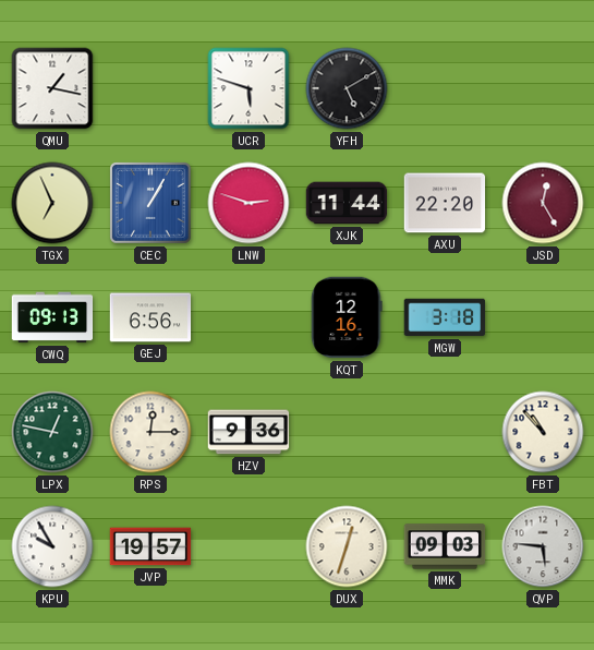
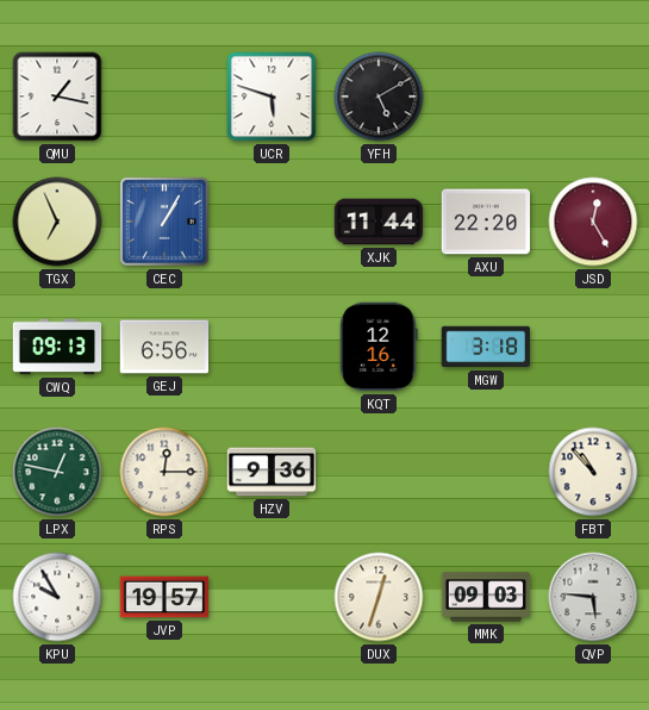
LNW: 2:48 -> none
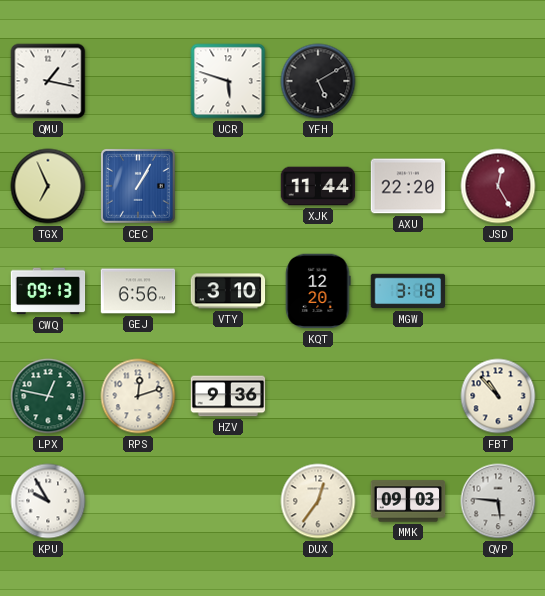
VTY: none -> 3:10
KQT: 12:16 -> 12:20
RPS: 12:15 -> 12:12
JVP: 19:57 -> none
DUX: 12:33 -> 12:36
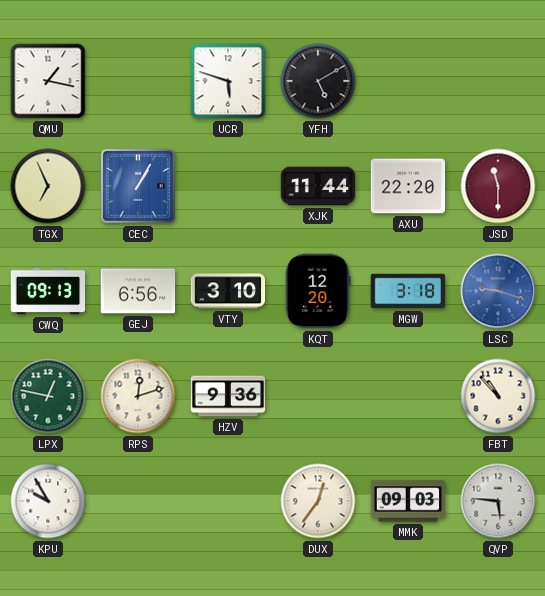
JSD: 12:25 -> 11:30
LSC: none -> 9:18
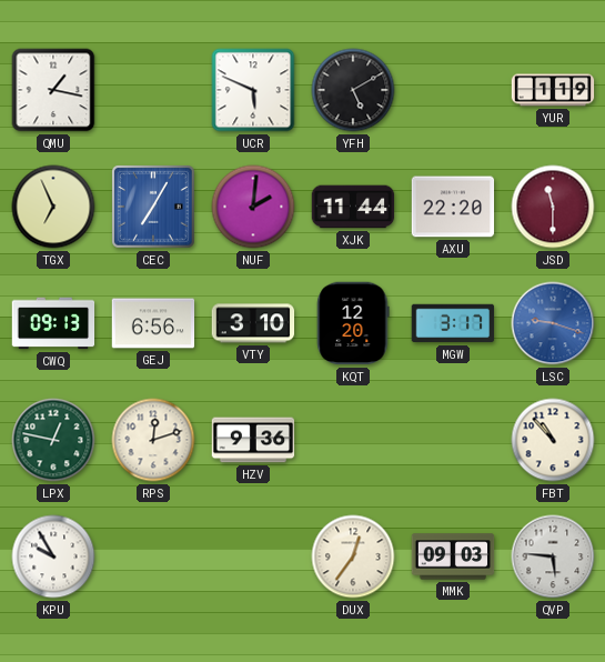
UCR: 5:48 -> 5:49
YUR: none -> 1:19
CEC: 1:05 -> 7:05
NUF: none -> 2:01
MGW: 3:18 -> 3:17
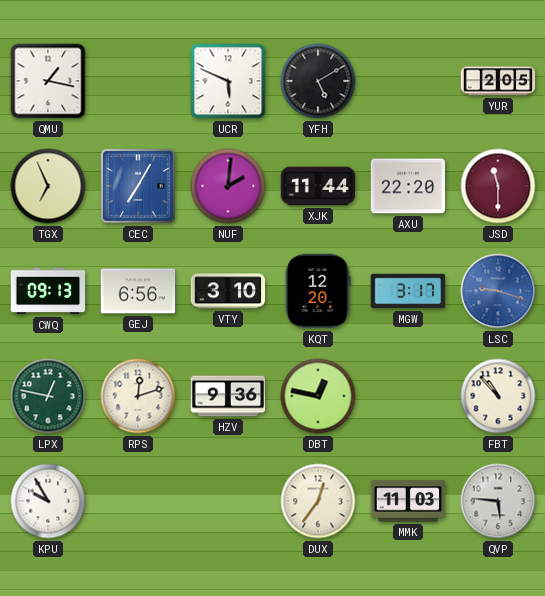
YUR: 1:19 -> 2:05
DBT: none -> 12:47
MMK: 09:03 -> 11:03
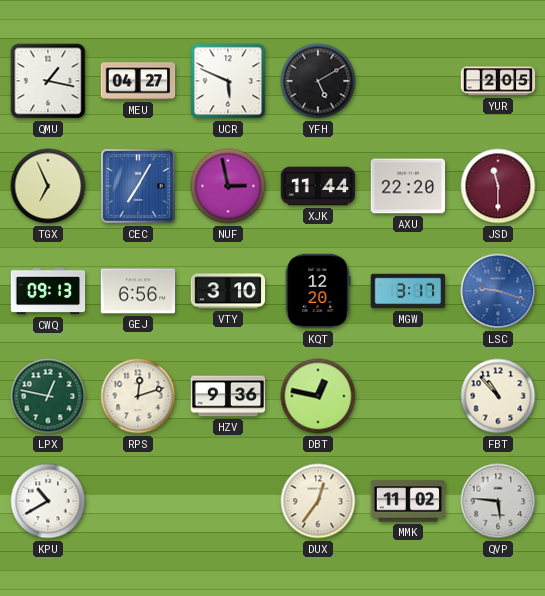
MEU: none -> 04:27
NUF: 2:01 -> 2:58
KPU: 9:55 -> 10:40
MMK: 11:03 -> 11:02
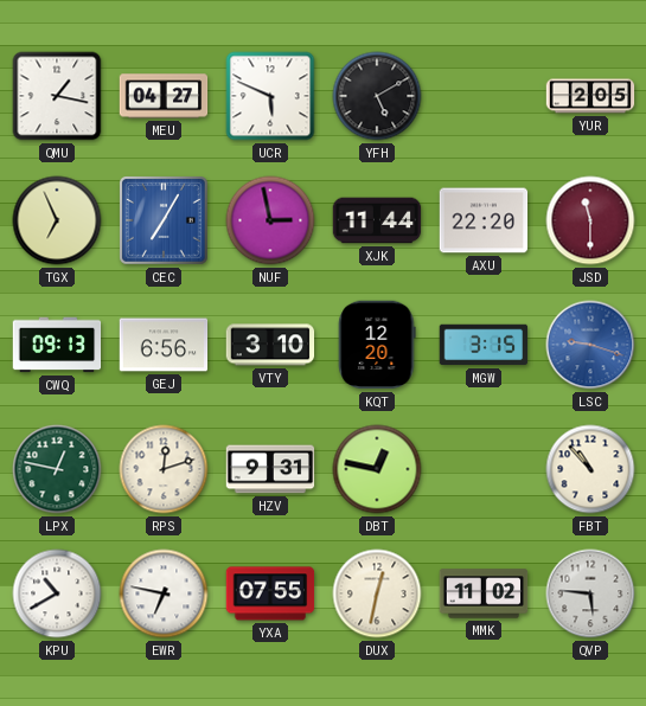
MGW: 3:17 -> 3:15
HZV: 9:36 -> 9:31
EWR: none -> 6:47
YXA: none -> 07:55
DUX: 12:36 -> 12:32
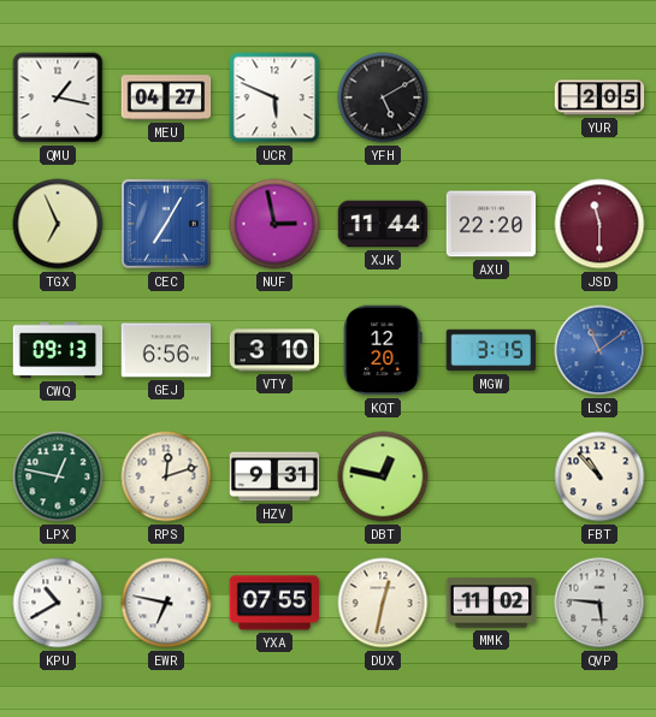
LSC: 9:18 -> 11:09
